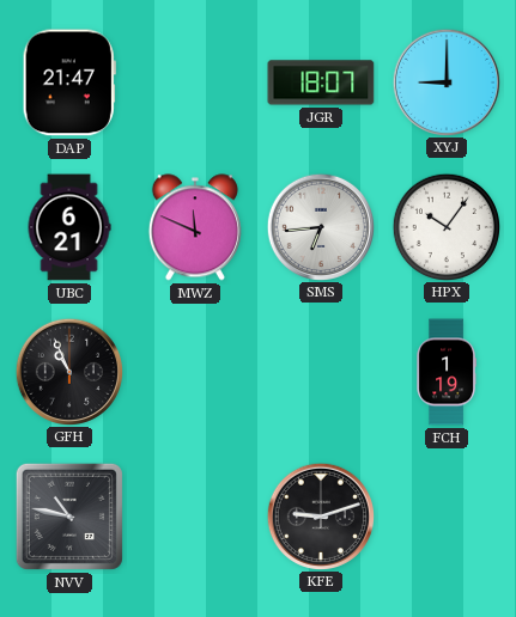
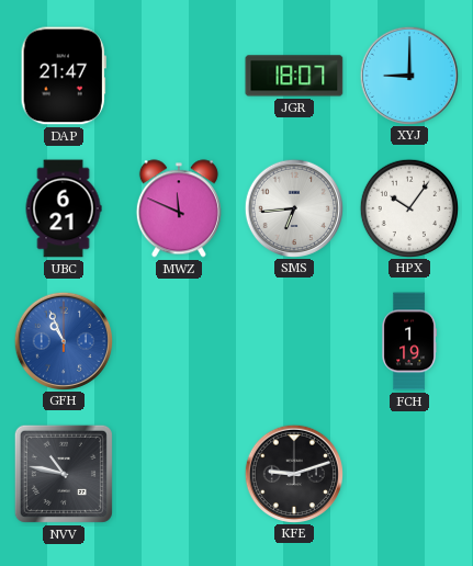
GFH dial: black -> blue
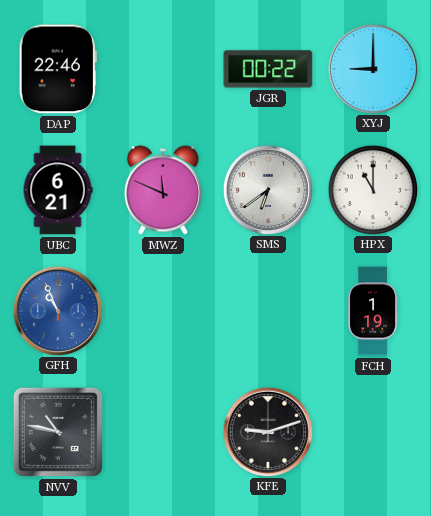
DAP: 21:47 -> 22:46
JGR: 18:07 -> 00:22
SMS: 6:44 -> 6:39
HPX: 10:06 -> 11:00
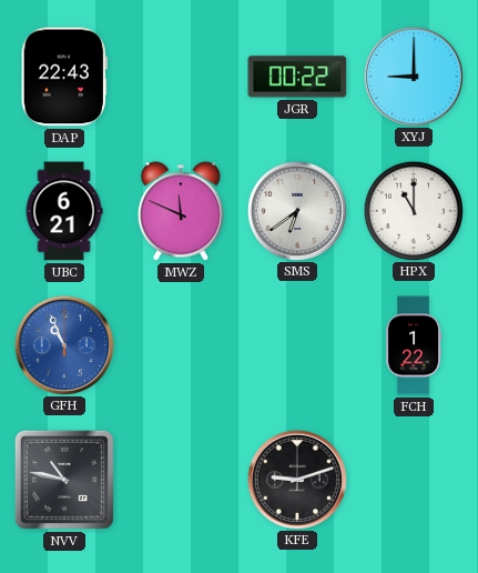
DAP: 22:46 -> 22:43
FCH: 1:19 -> 1:22
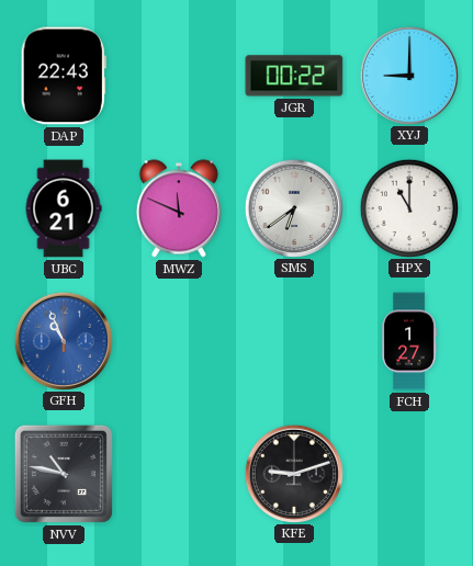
FCH: 1:22 -> 1:27
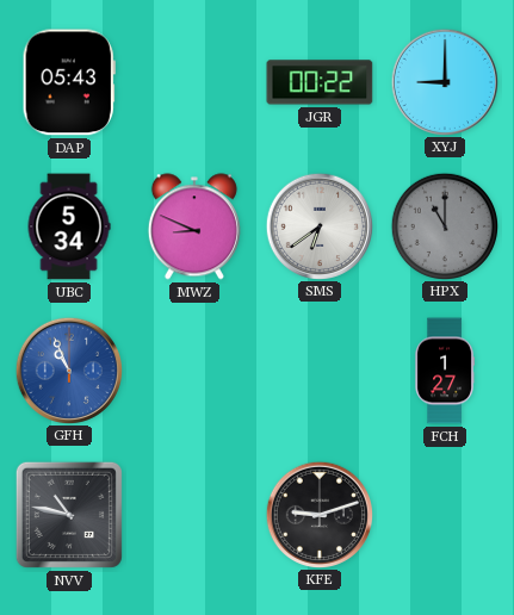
DAP: 22:43 -> 05:43
UBC: 6:21 -> 5:34
MWZ: 11:49 -> 8:49
HPX dial: white -> grey
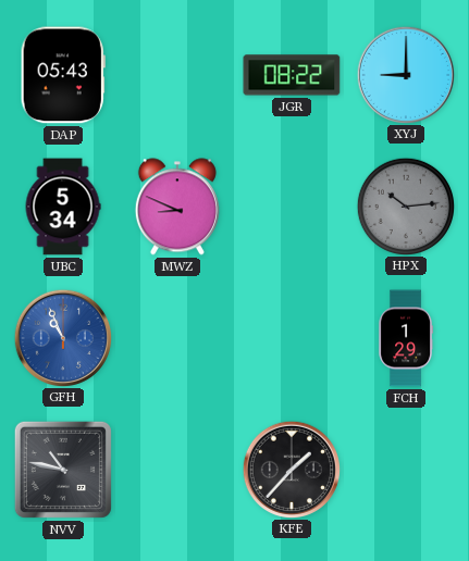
JGR: 00:22 -> 08:22
SMS: 6:39 -> none
HPX: 11:00 -> 10:14
FCH: 1:27 -> 1:29
KFE: 9:12 -> 1:37
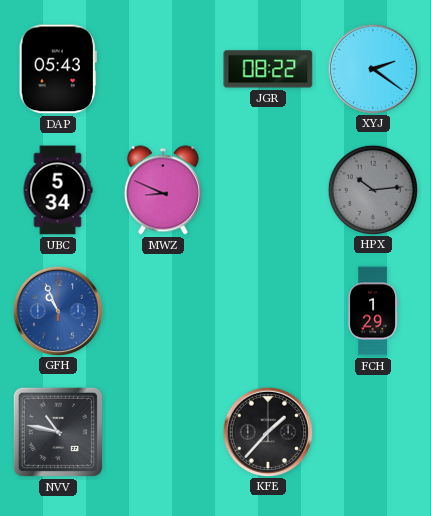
XYJ: 9:00 -> 2:21
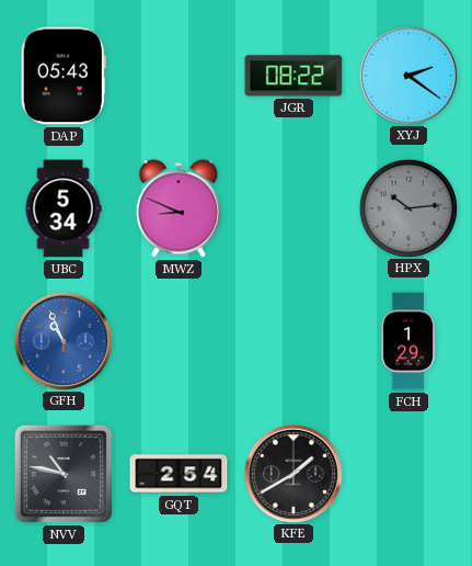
GQT: none -> 2:54
KFE: 1:37 -> 1:40
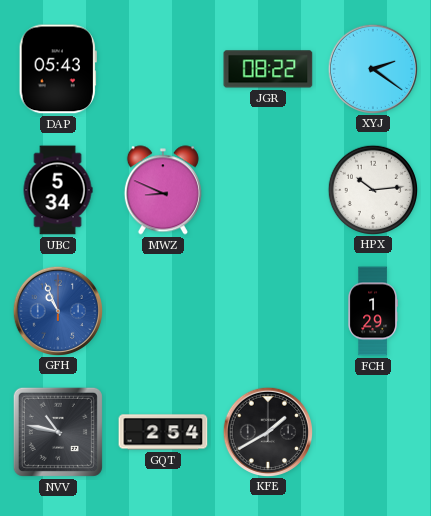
HPX dial: grey -> white
